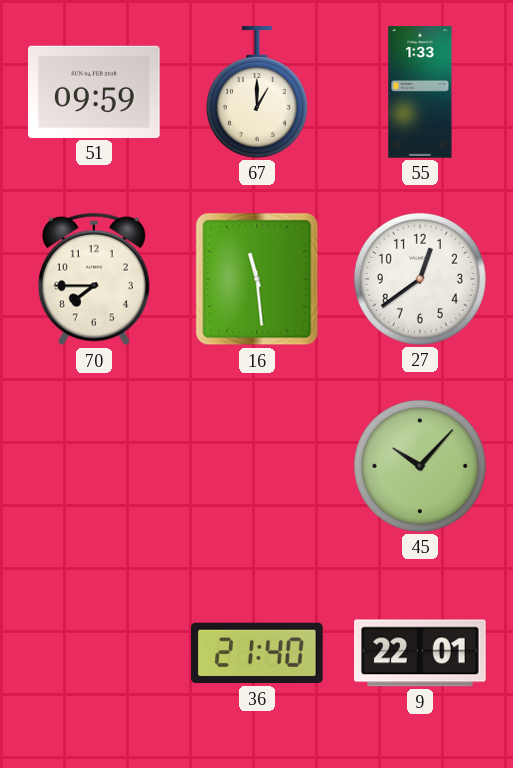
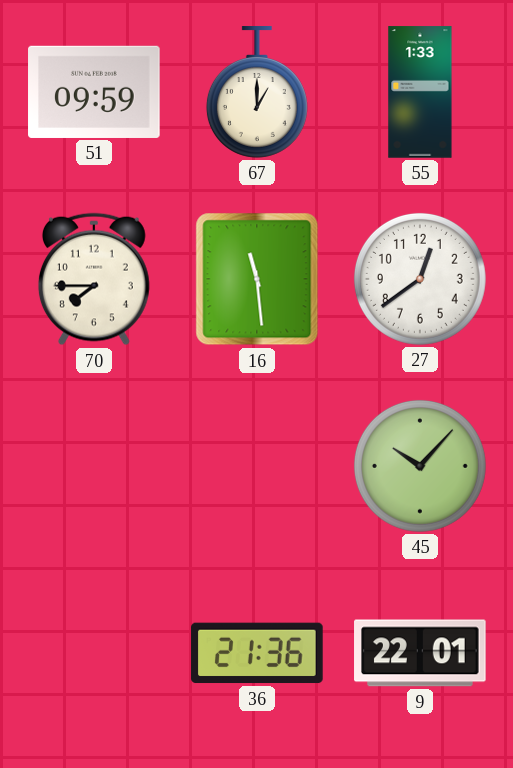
36: 21:40 -> 21:36
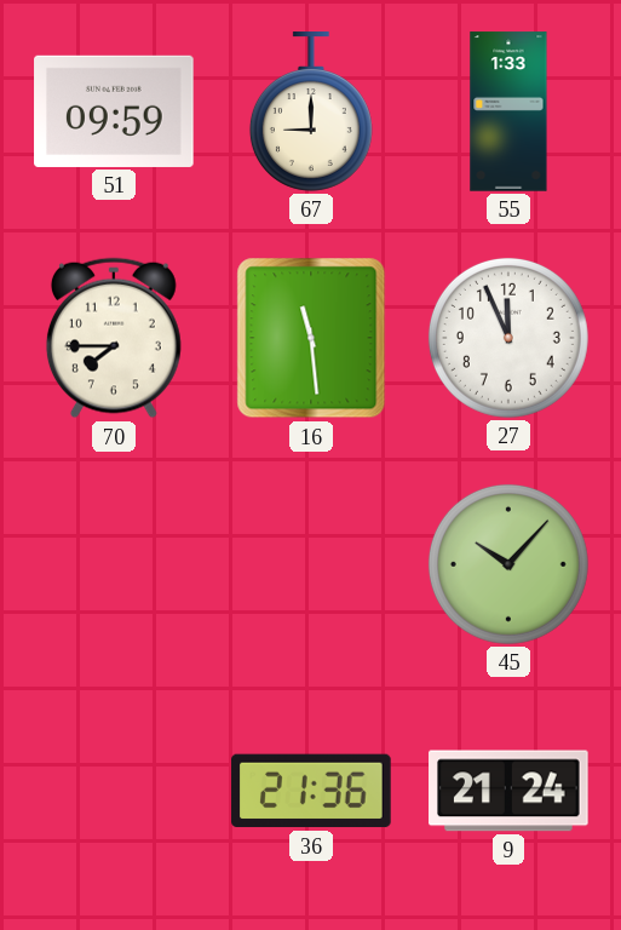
67: 1:00 -> 9:00
27: 12:39 -> 11:56
9: 22:01 -> 21:24
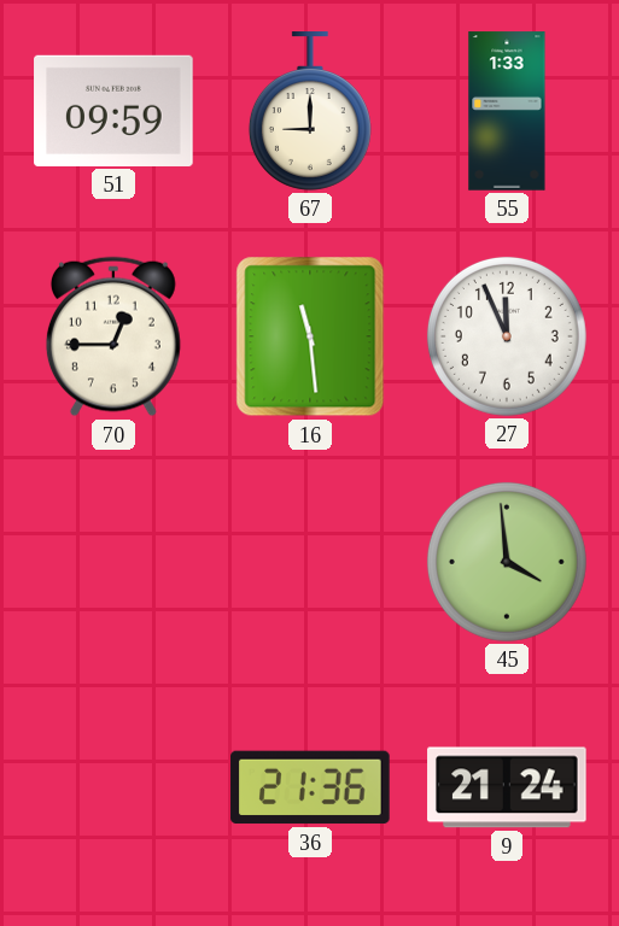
70: 7:45 -> 12:45
45: 10:07 -> 3:59
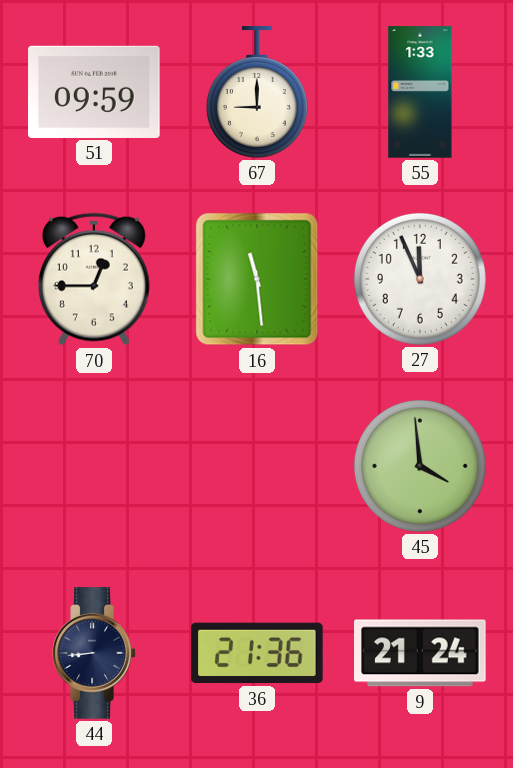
44: none -> 8:44
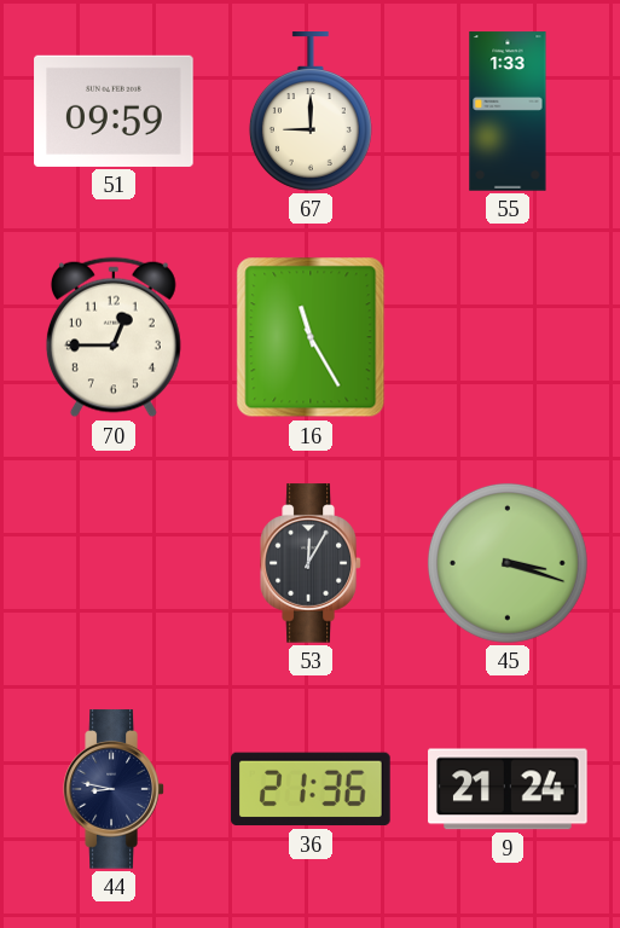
16: 11:29 -> 11:25
27: 11:56 -> none
53: none -> 12:05
45: 3:59 -> 3:18
44: 8:44 -> 8:47
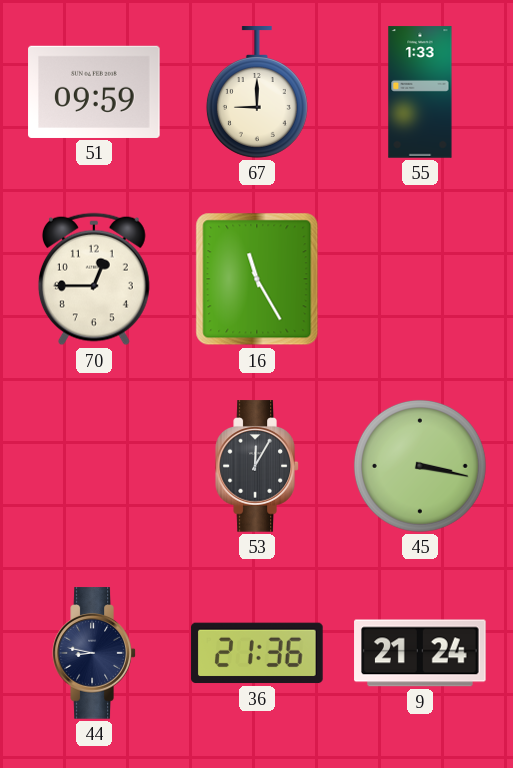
45: 3:18 -> 3:17
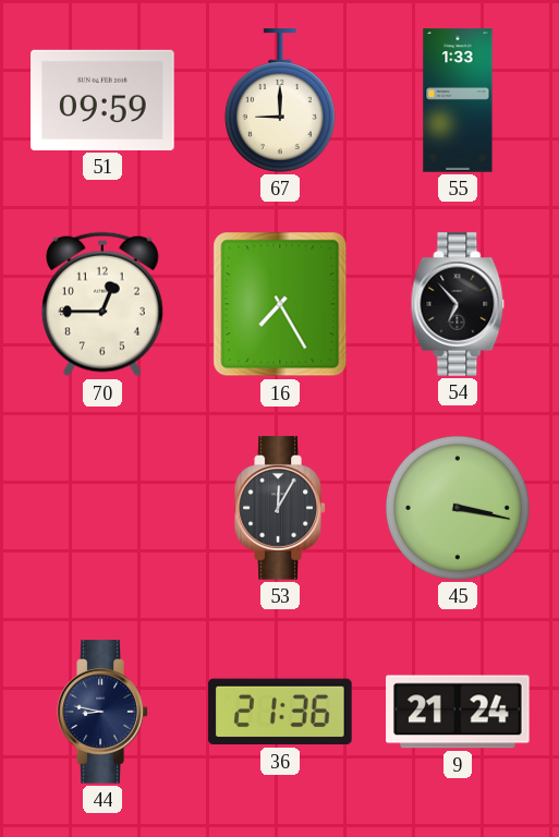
16: 11:25 -> 7:25
54: none -> 6:53
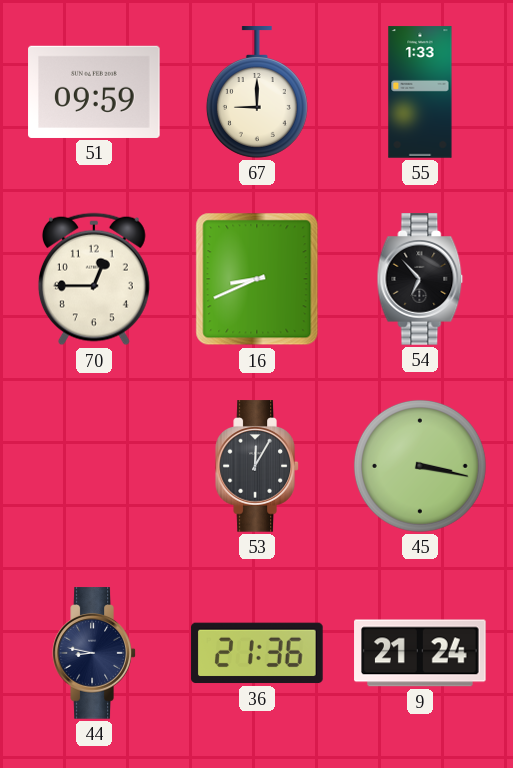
16: 7:25 -> 8:41
